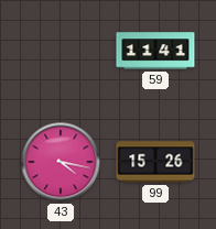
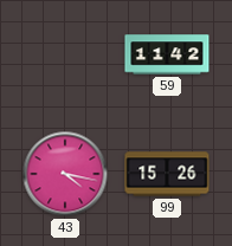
59: 11:41 -> 11:42
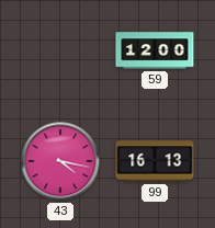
59: 11:42 -> 12:00
99: 15:26 -> 16:13
